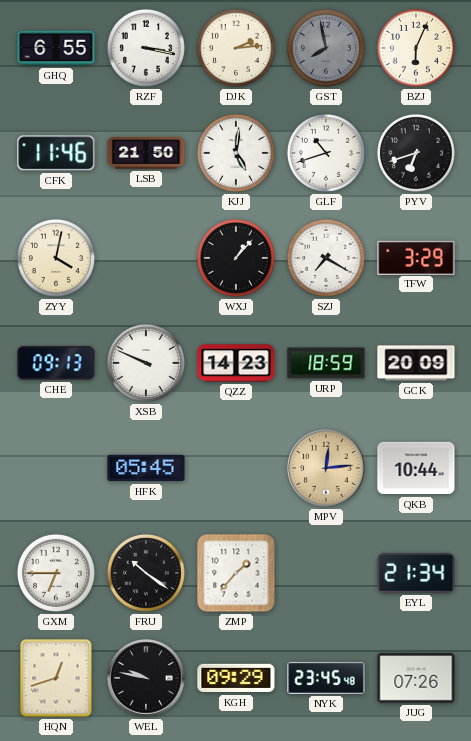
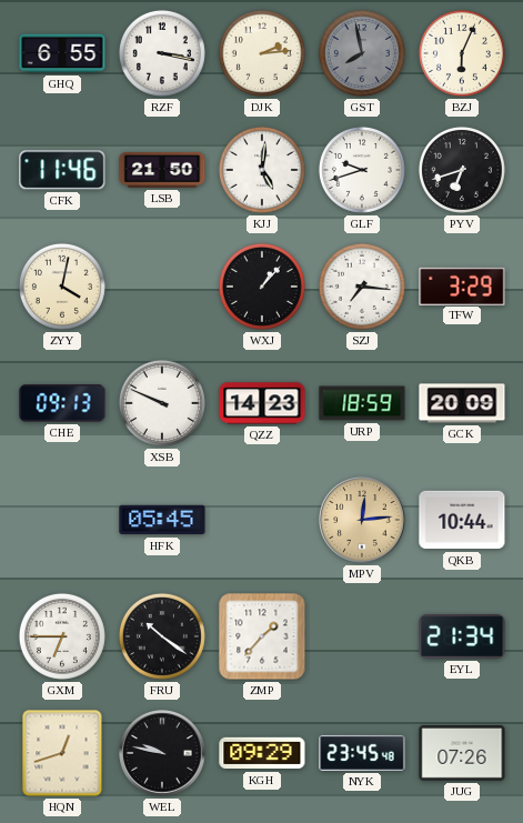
GLF: 10:42 -> 9:42
SZJ: 7:20 -> 7:16
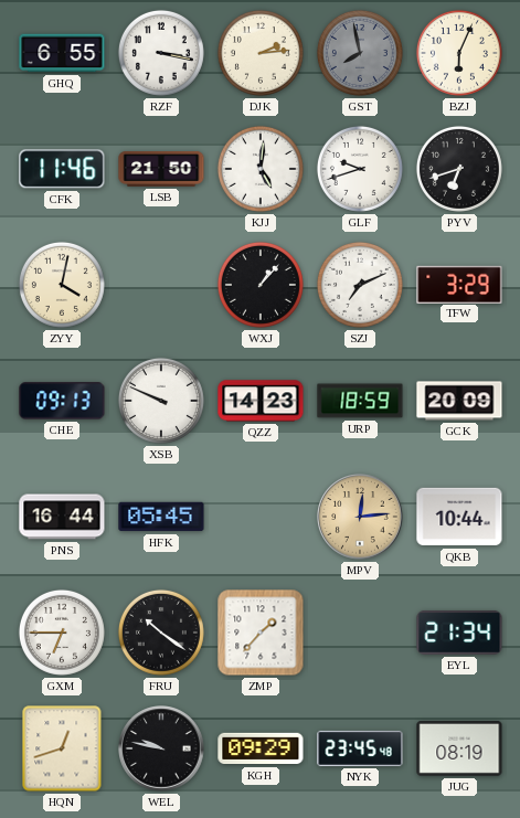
SZJ: 7:16 -> 7:11
PNS: none -> 16:44
JUG: 07:26 -> 08:19
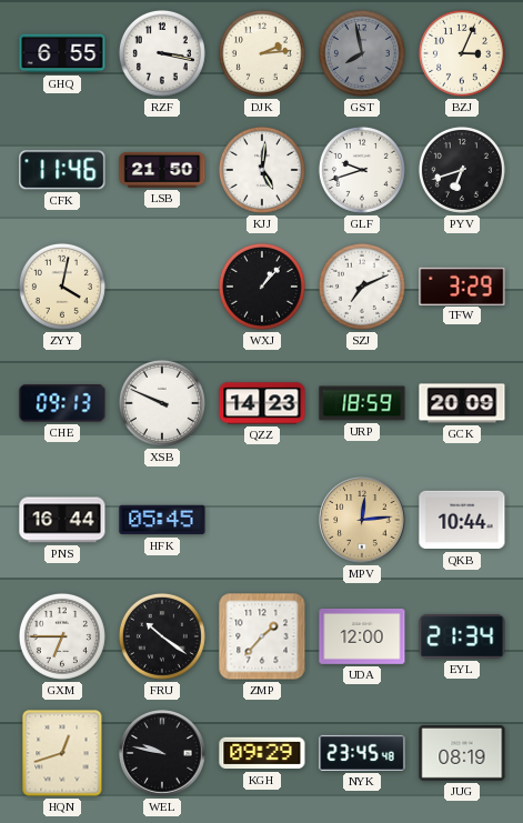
BZJ: 6:04 -> 3:04
UDA: none -> 12:00
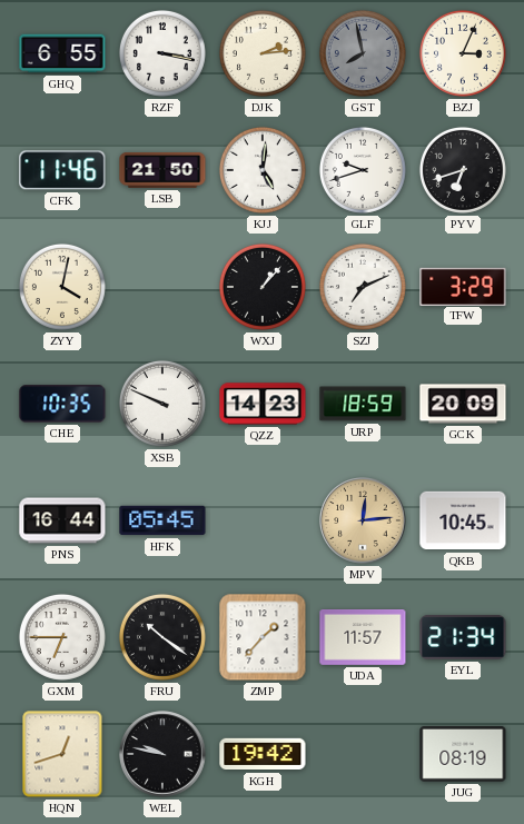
CHE: 09:13 -> 10:35
QKB: 10:44 -> 10:45
UDA: 12:00 -> 11:57
KGH: 09:29 -> 19:42
NYK: 23:45 -> none
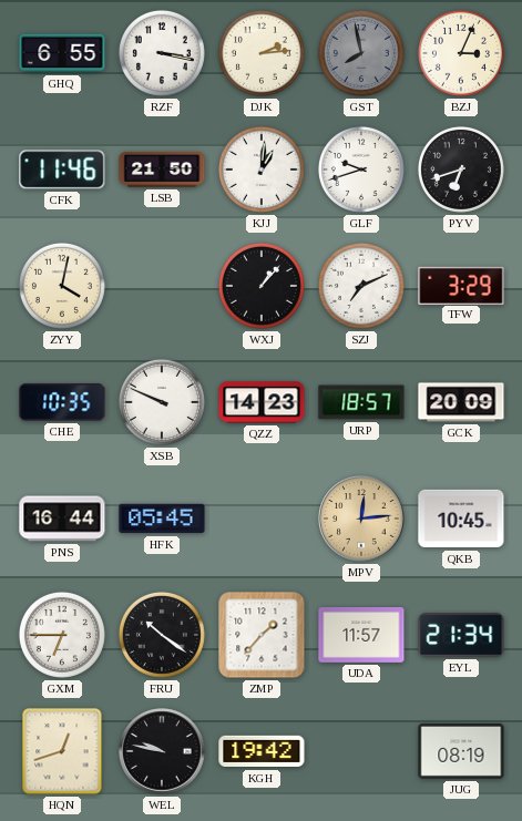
KJJ: 5:01 -> 1:01
URP: 18:59 -> 18:57
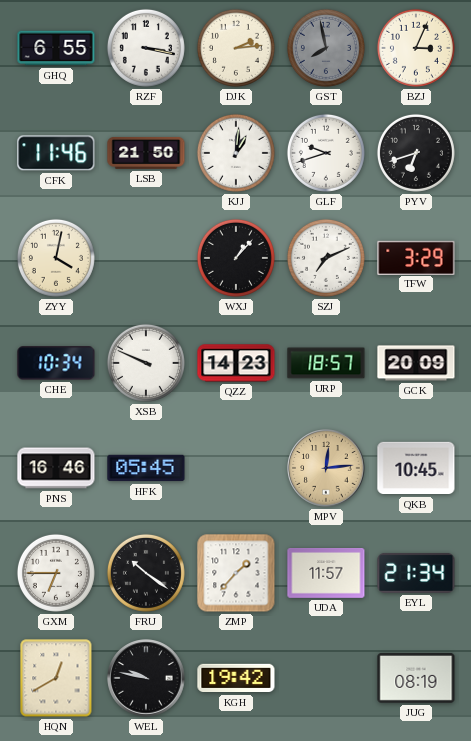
CHE: 10:35 -> 10:34
PNS: 16:44 -> 16:46
HQN: 12:42 -> 12:40
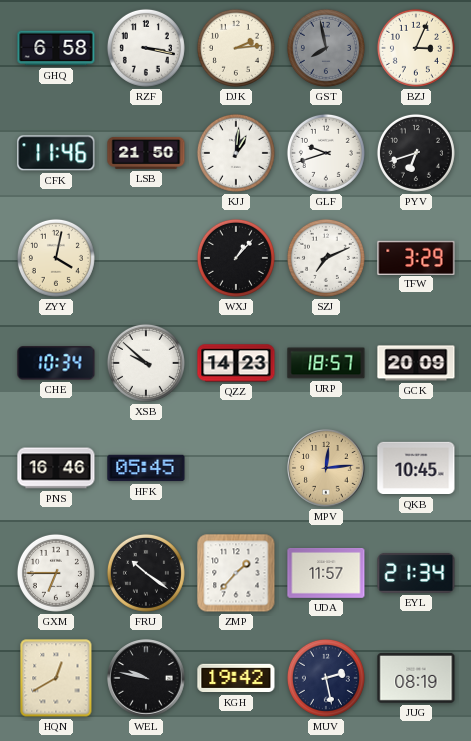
GHQ: 6:55 -> 6:58
XSB: 9:49 -> 9:52
MUV: none -> 2:28
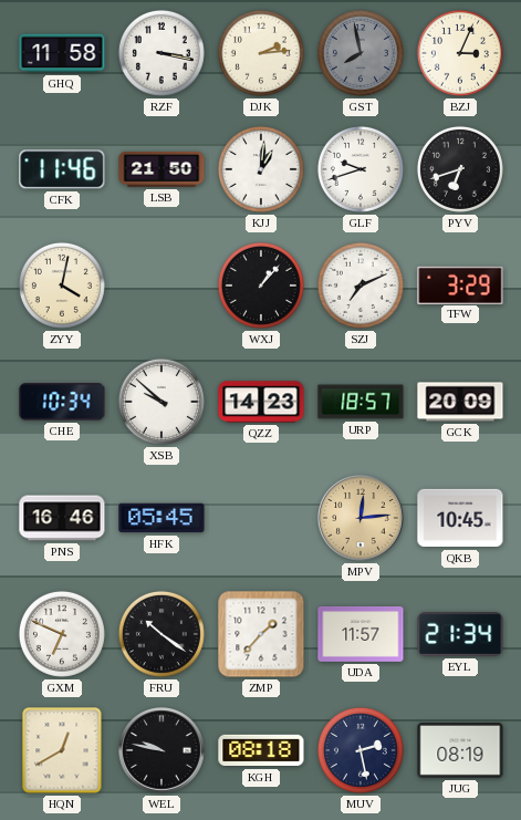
GHQ: 6:58 -> 11:58
GXM: 6:45 -> 6:49
KGH: 19:42 -> 08:18
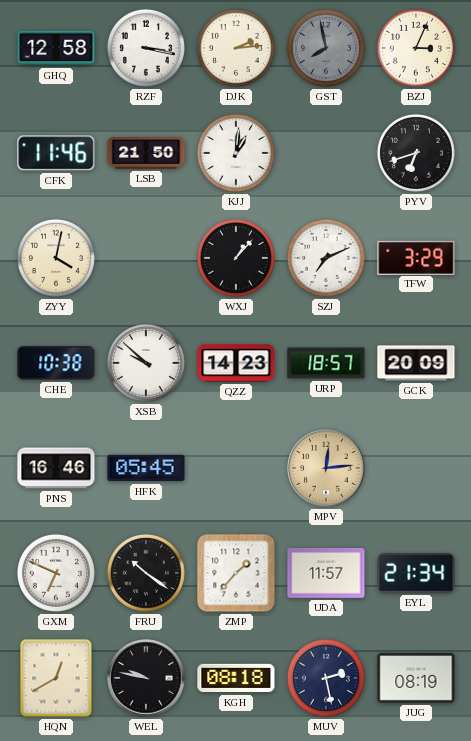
GHQ: 11:58 -> 12:58
GLF: 9:42 -> none
CHE: 10:34 -> 10:38
QKB: 10:45 -> none
